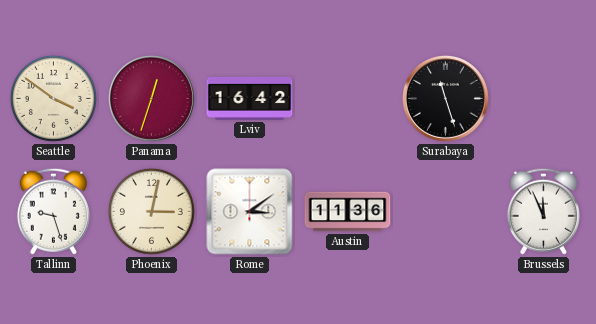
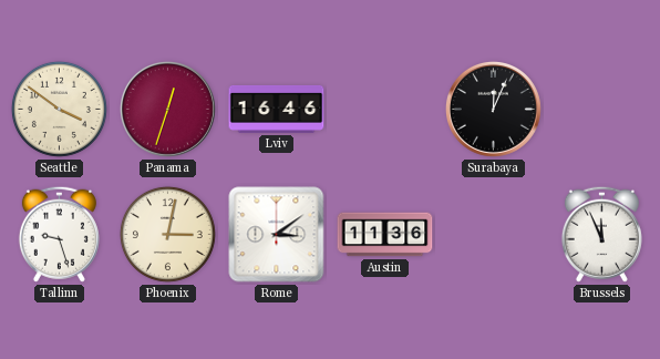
Lviv: 16:42 -> 16:46
Surabaya: 11:27 -> 12:04
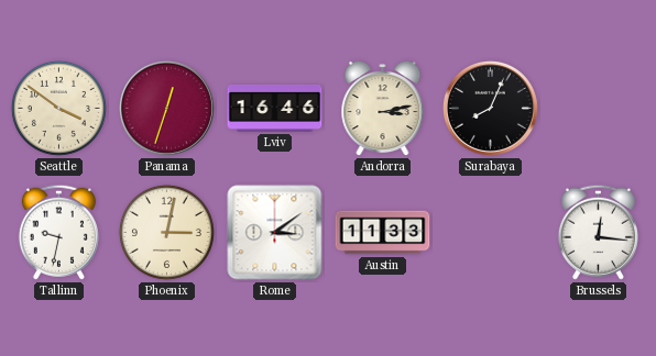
Andorra: none -> 3:13
Surabaya: 12:04 -> 8:04
Tallinn: 9:27 -> 9:32
Austin: 11:36 -> 11:33
Brussels: 11:56 -> 12:16
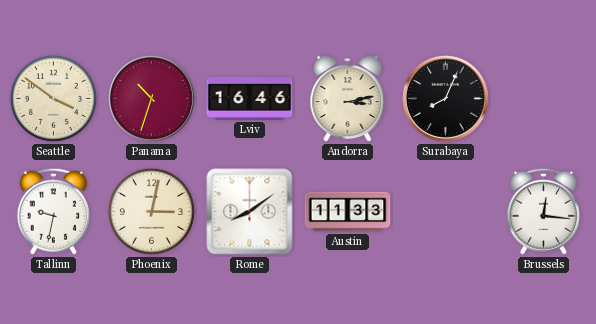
Panama: 12:33 -> 10:33
Rome: 3:09 -> 8:09
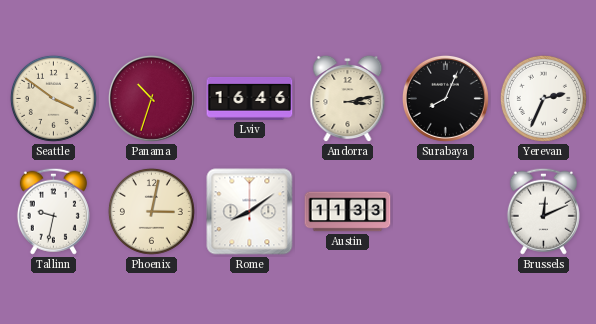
Yerevan: none -> 2:34
Brussels: 12:16 -> 12:11
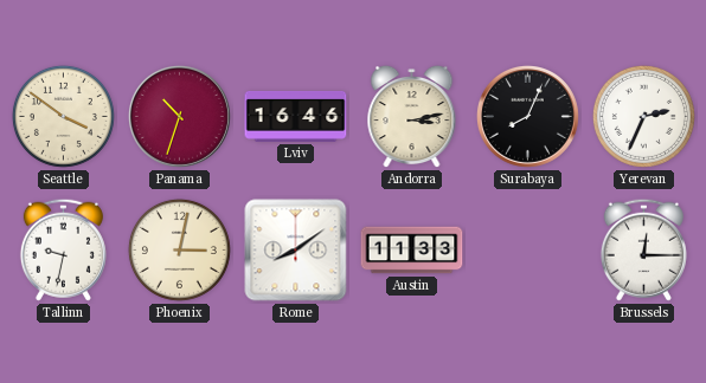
Brussels: 12:11 -> 12:15
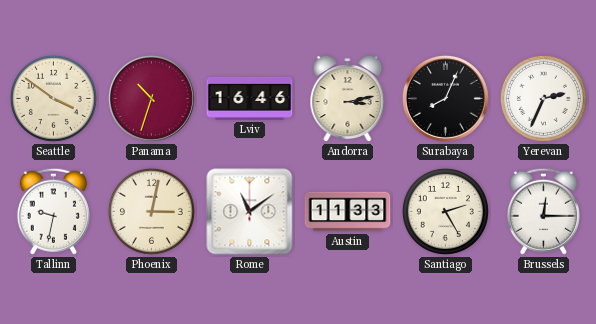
Rome: 8:09 -> 11:09
Santiago: none -> 2:25
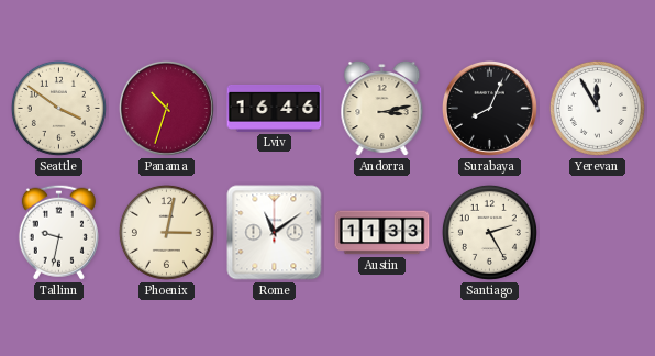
Yerevan: 2:34 -> 11:55
Brussels: 12:15 -> none
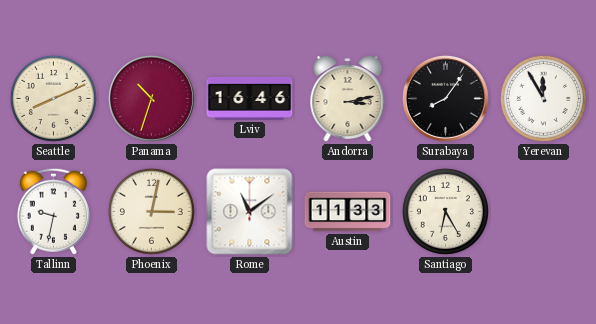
Seattle: 3:51 -> 8:11
Surabaya: 8:04 -> 8:06
Santiago: 2:25 -> 6:25
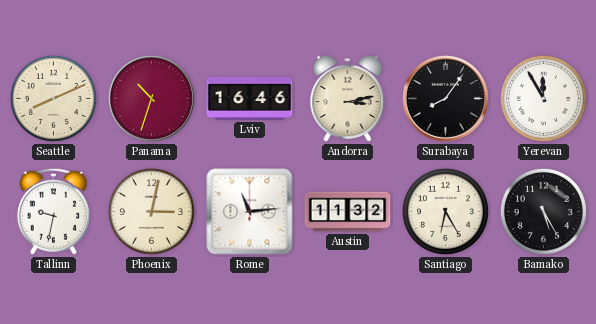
Rome: 11:09 -> 11:14
Austin: 11:33 -> 11:32
Bamako: none -> 5:25
